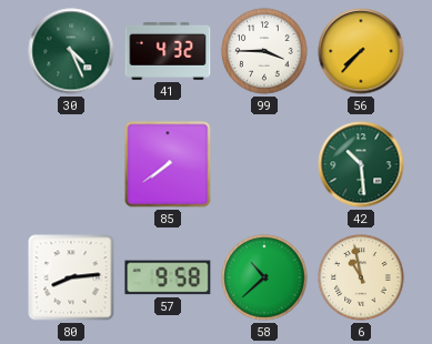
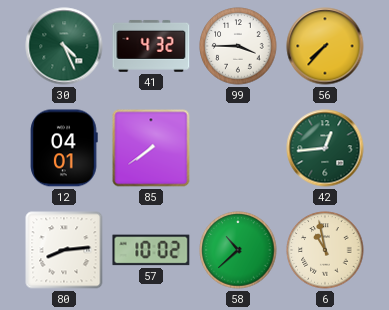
12: none -> 04:01
42: 10:29 -> 12:44
57: 9:58 -> 10:02
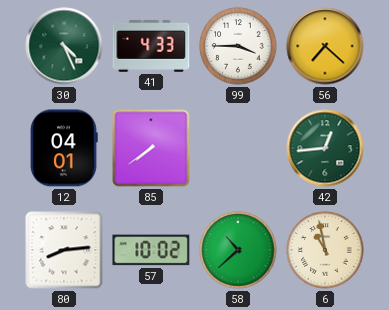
41: 4:32 -> 4:33
56: 7:37 -> 7:22
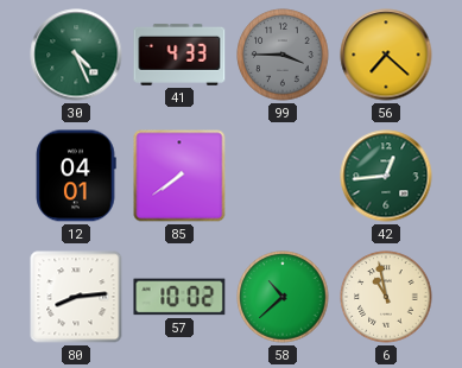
99 dial: white -> grey
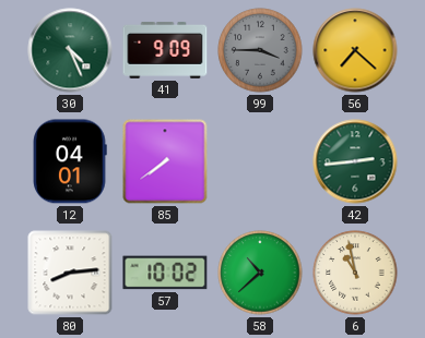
41: 4:33 -> 9:09
42: 12:44 -> 2:44
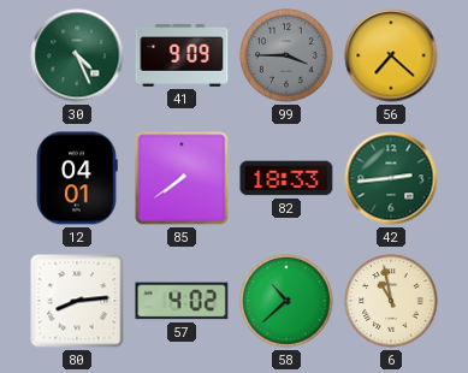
82: none -> 18:33
57: 10:02 -> 4:02
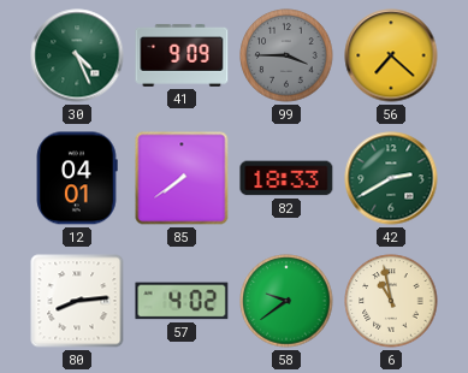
42: 2:44 -> 2:40
58: 10:38 -> 9:39
